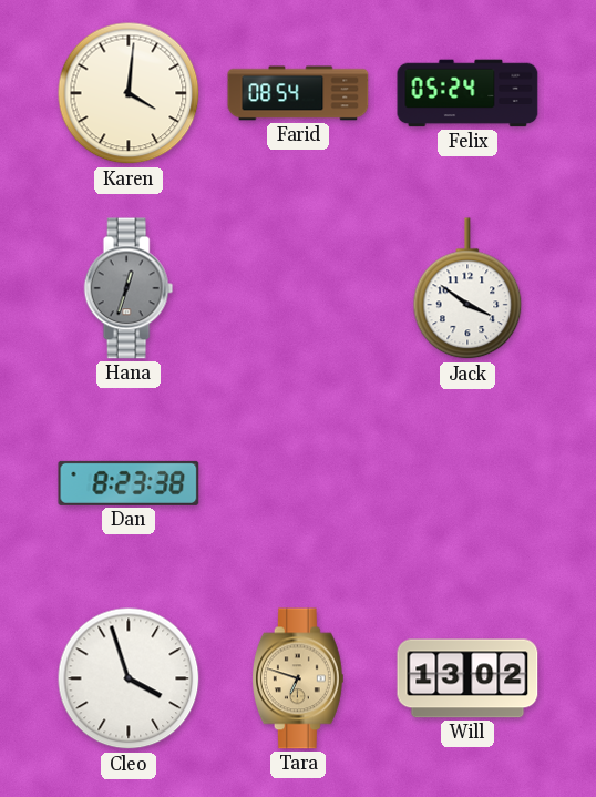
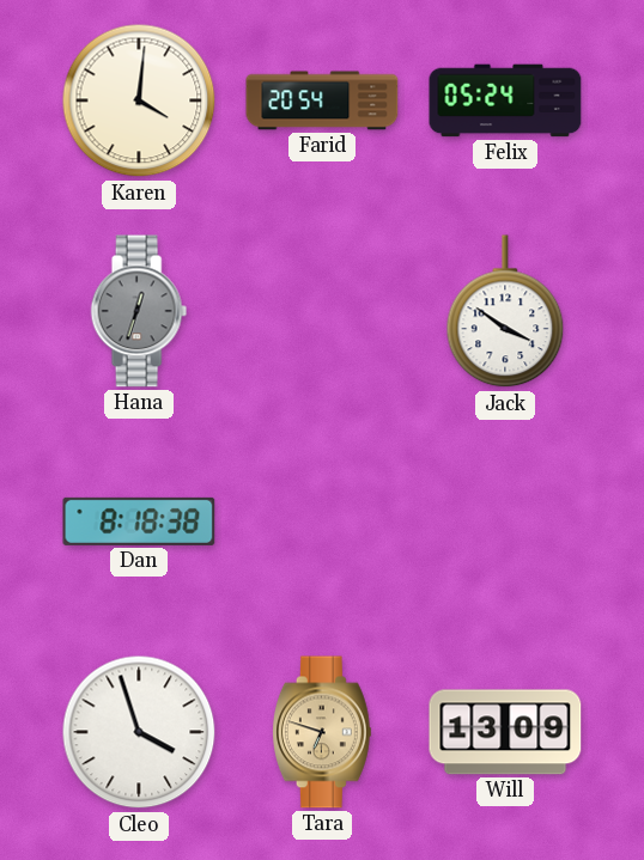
Farid: 08:54 -> 20:54
Dan: 8:23 -> 8:18
Will: 13:02 -> 13:09
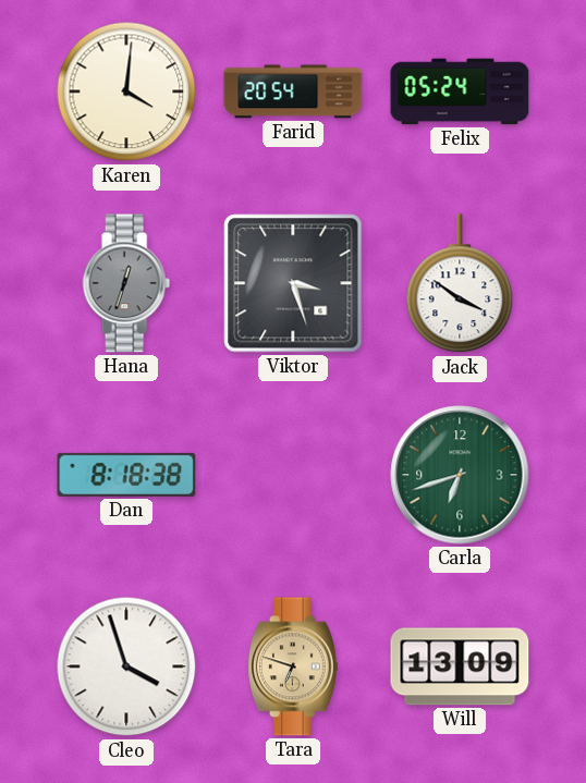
Viktor: none -> 3:27
Carla: none -> 6:42
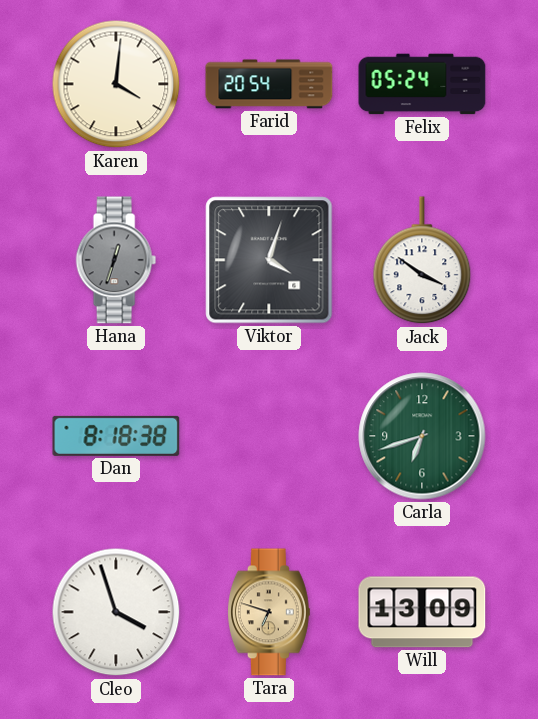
Viktor: 3:27 -> 4:03
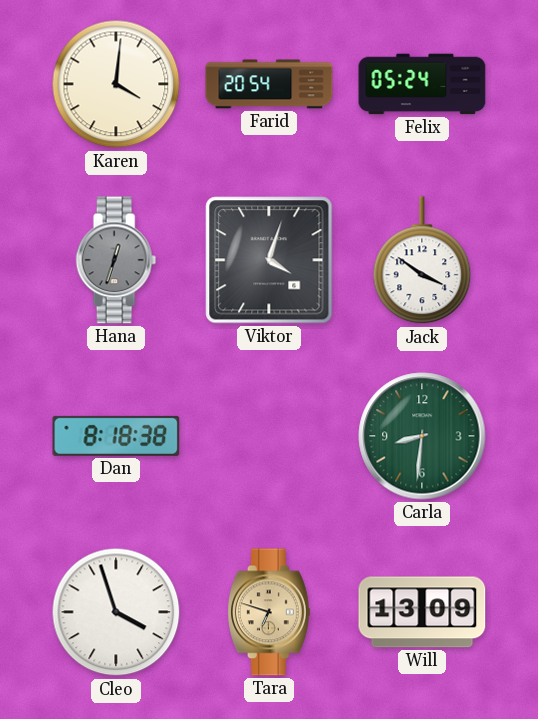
Carla: 6:42 -> 8:31
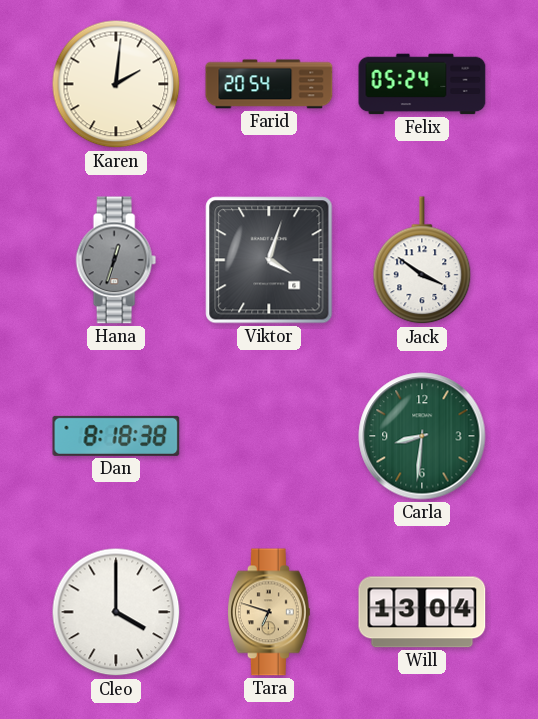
Karen: 4:01 -> 2:01
Cleo: 3:57 -> 4:00
Will: 13:09 -> 13:04
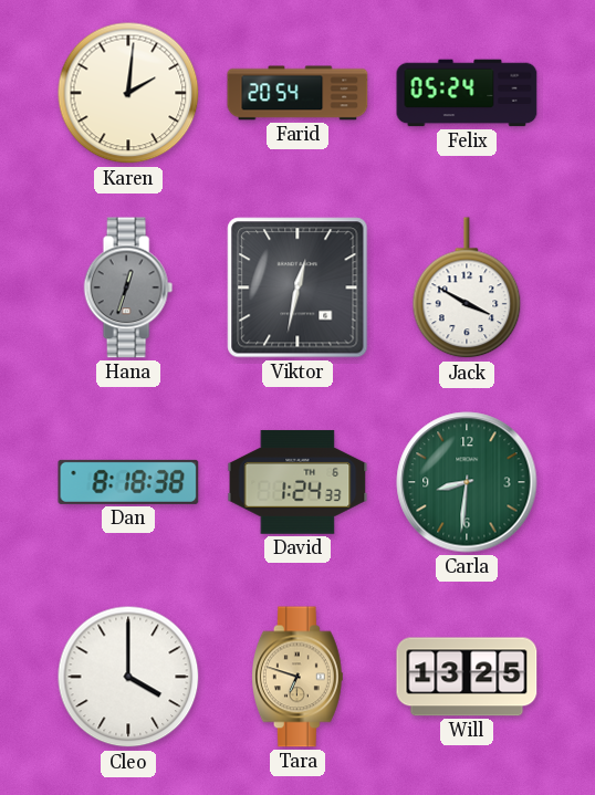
Viktor: 4:03 -> 12:32
Jack: 3:51 -> 3:50
David: none -> 1:24
Will: 13:04 -> 13:25
